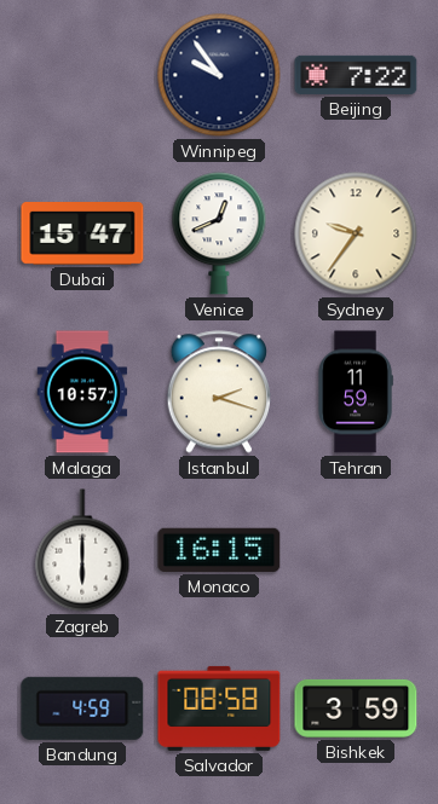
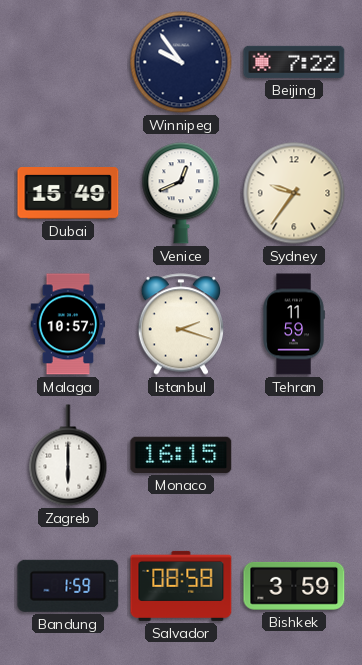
Dubai: 15:47 -> 15:49
Bandung: 4:59 -> 1:59
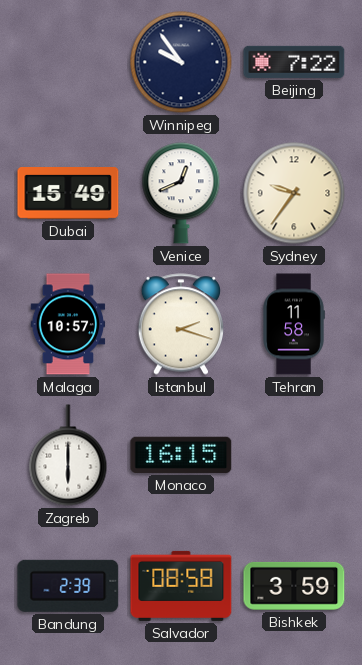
Tehran: 11:59 -> 11:58
Bandung: 1:59 -> 2:39
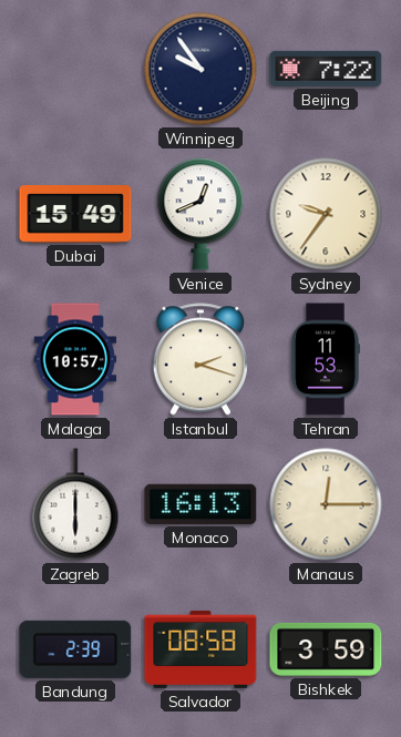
Tehran: 11:58 -> 11:53
Monaco: 16:15 -> 16:13
Manaus: none -> 12:15
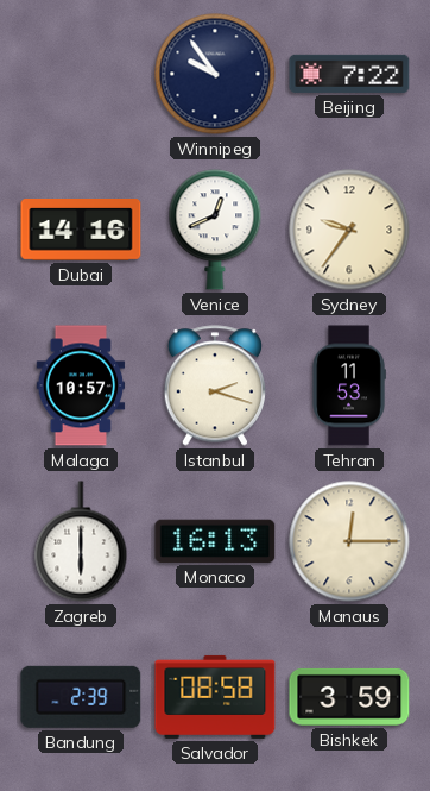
Dubai: 15:49 -> 14:16
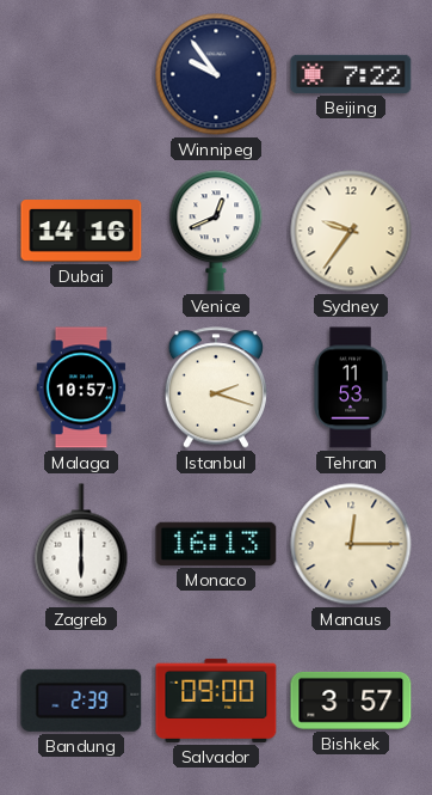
Salvador: 08:58 -> 09:00
Bishkek: 3:59 -> 3:57
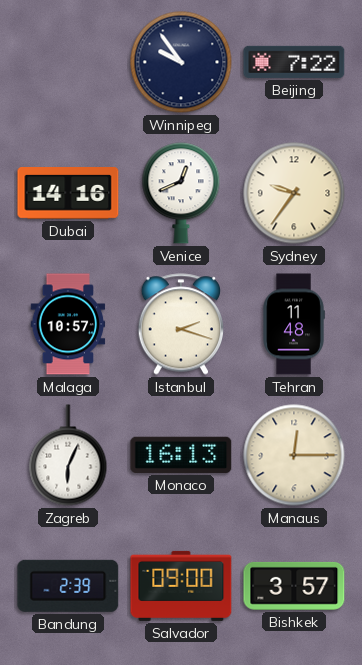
Tehran: 11:53 -> 11:48
Zagreb: 6:00 -> 6:04
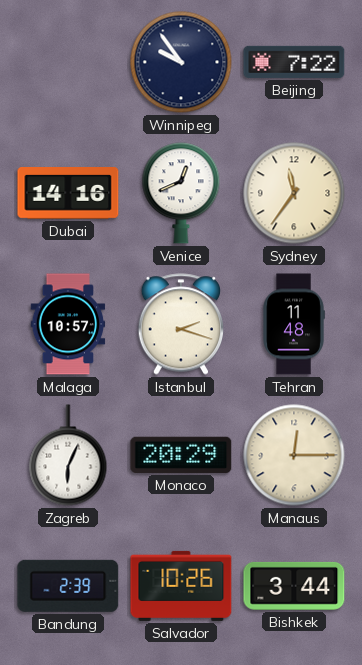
Sydney: 9:36 -> 11:36
Monaco: 16:13 -> 20:29
Salvador: 09:00 -> 10:26
Bishkek: 3:57 -> 3:44
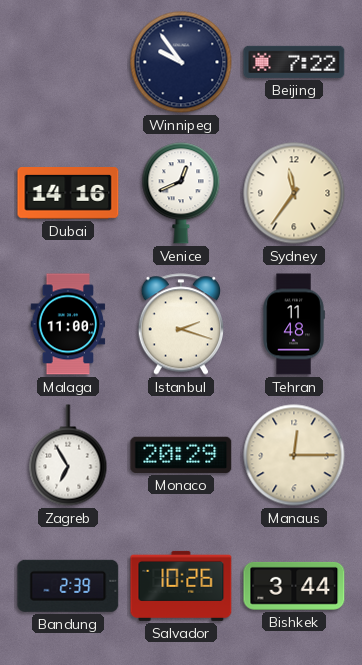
Malaga: 10:57 -> 11:00
Zagreb: 6:04 -> 6:55
